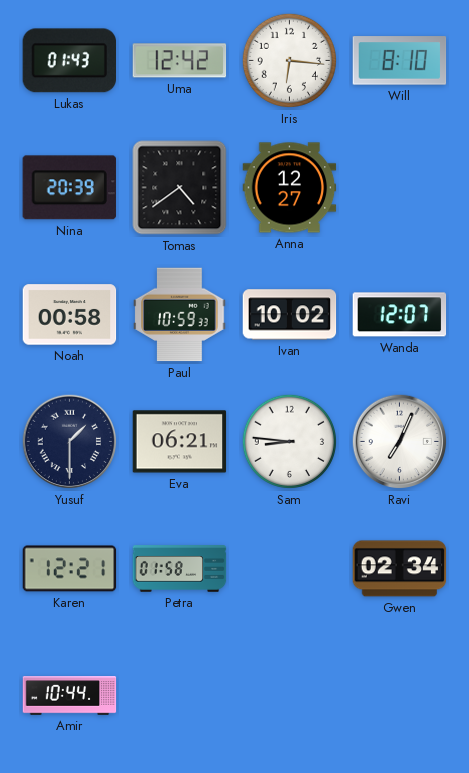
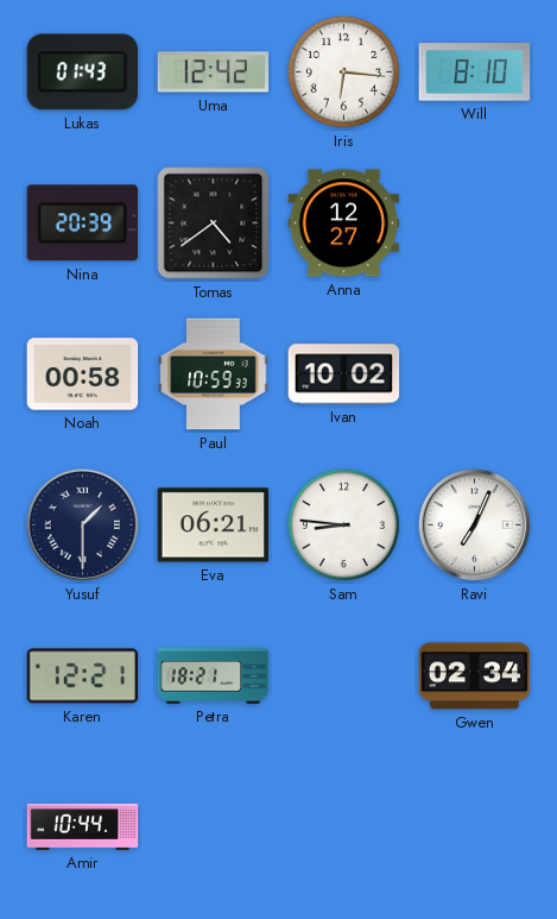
Wanda: 12:07 -> none
Petra: 01:58 -> 18:21
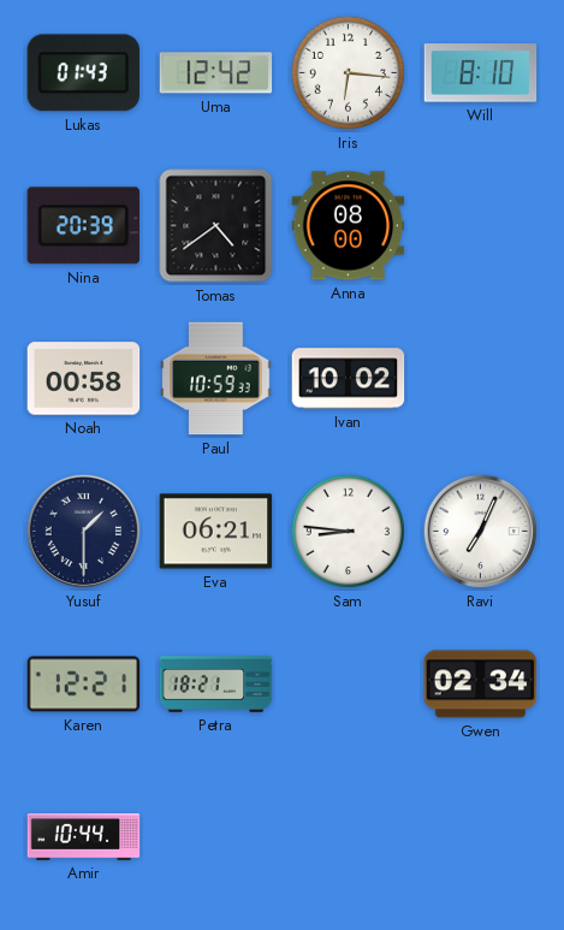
Anna: 12:27 -> 08:00
